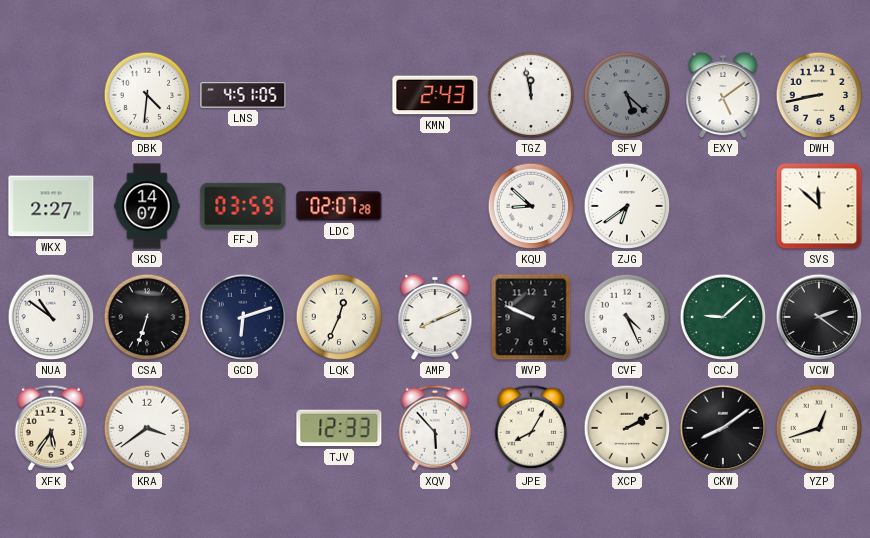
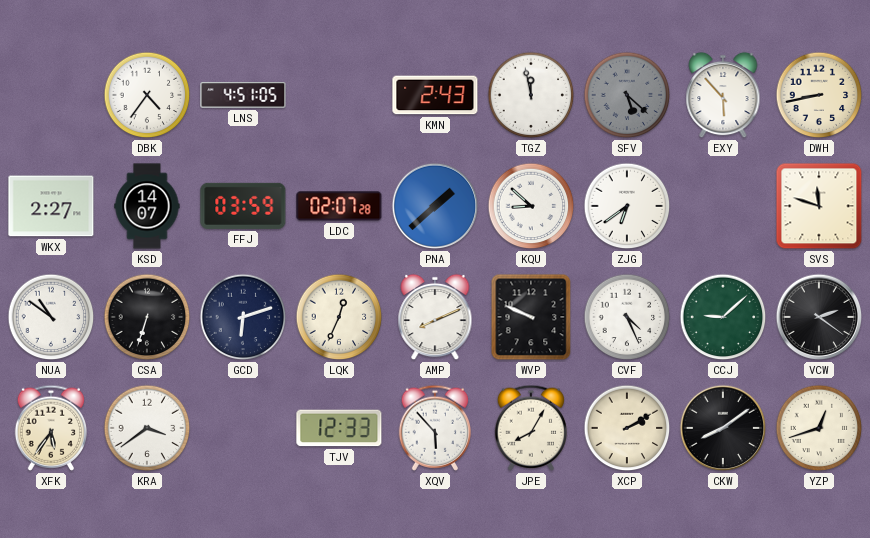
DBK: 4:31 -> 4:36
EXY: 5:09 -> 5:53
PNA: none -> 1:38
SVS: 11:52 -> 11:48
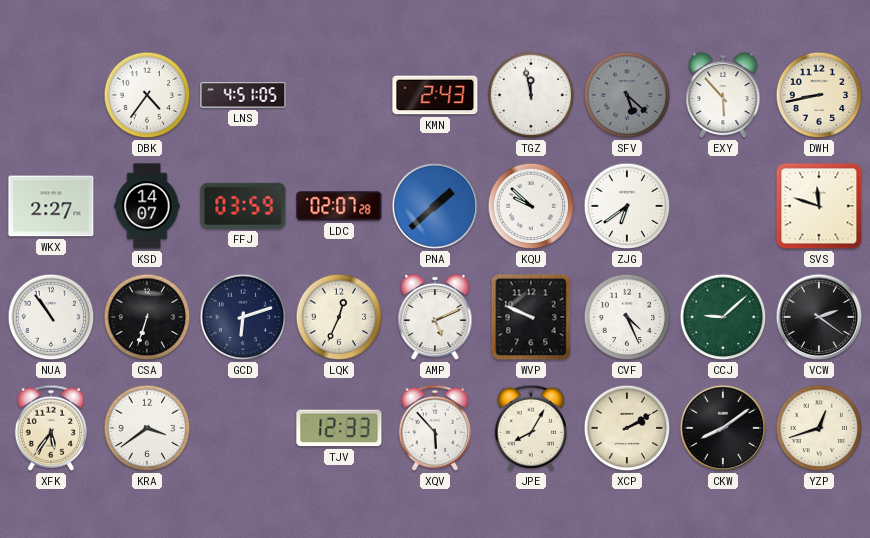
KQU: 8:52 -> 9:52
NUA: 10:51 -> 10:54
AMP: 8:11 -> 5:11
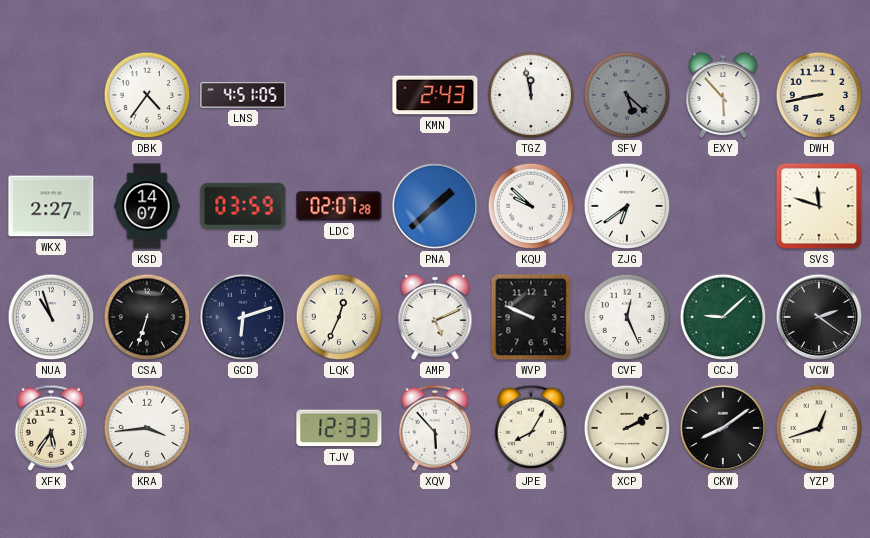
NUA: 10:54 -> 10:57
CVF: 4:26 -> 12:26
KRA: 3:39 -> 3:44
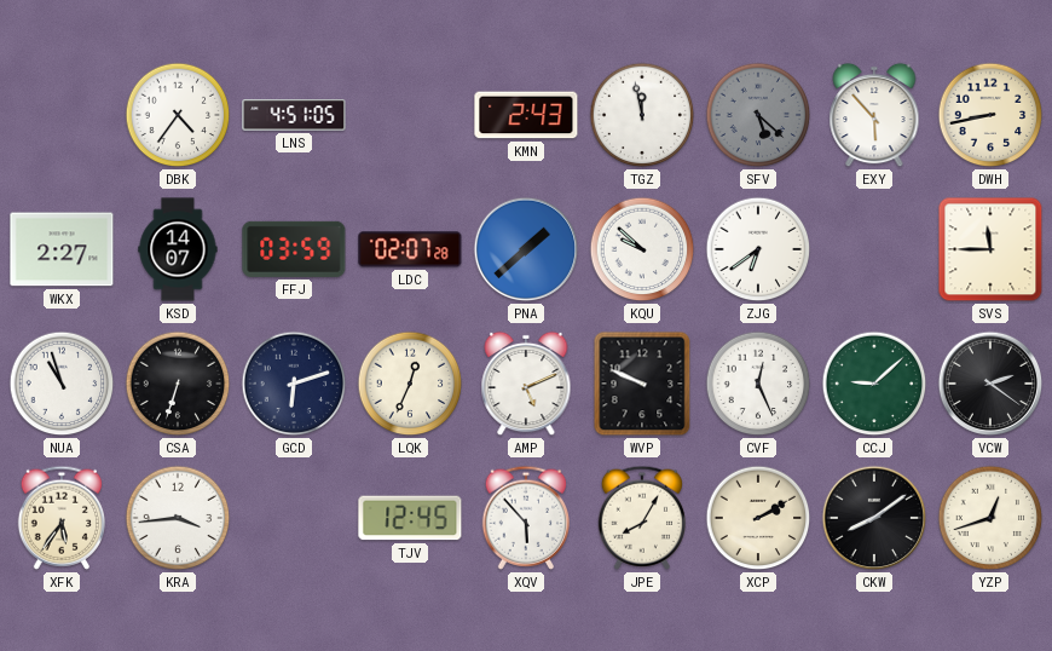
SVS: 11:48 -> 11:45
TJV: 12:33 -> 12:45
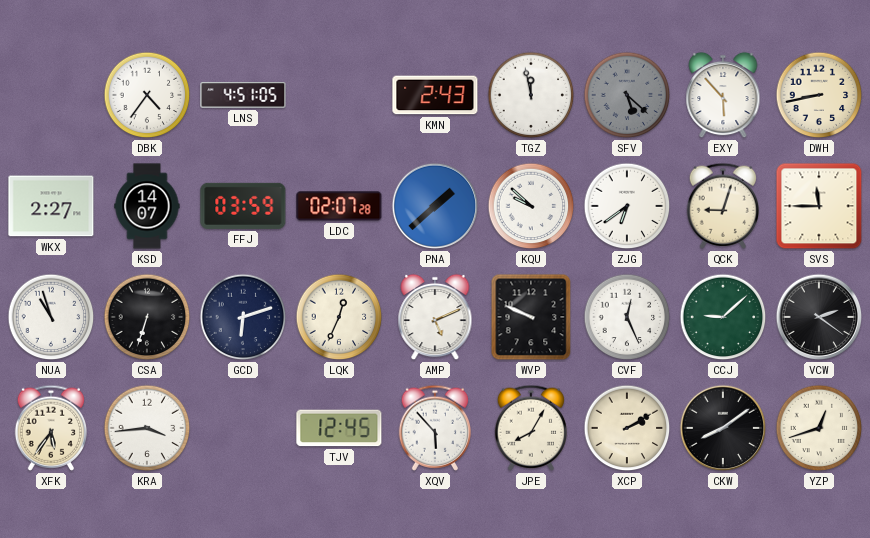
QCK: none -> 9:03
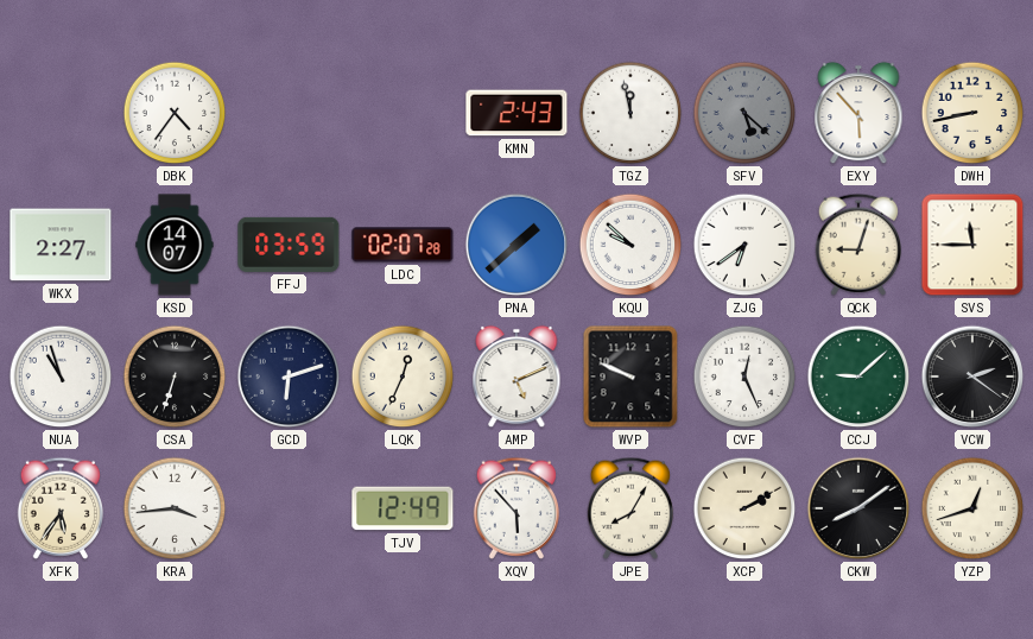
LNS: 4:51 -> none
TJV: 12:45 -> 12:49
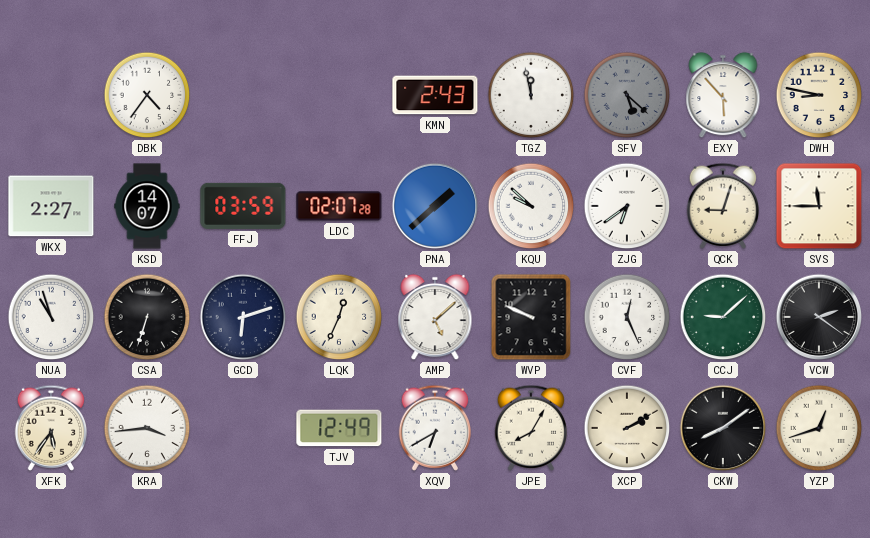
DWH: 8:43 -> 8:47
AMP: 5:11 -> 5:08
XQV: 5:53 -> 6:40
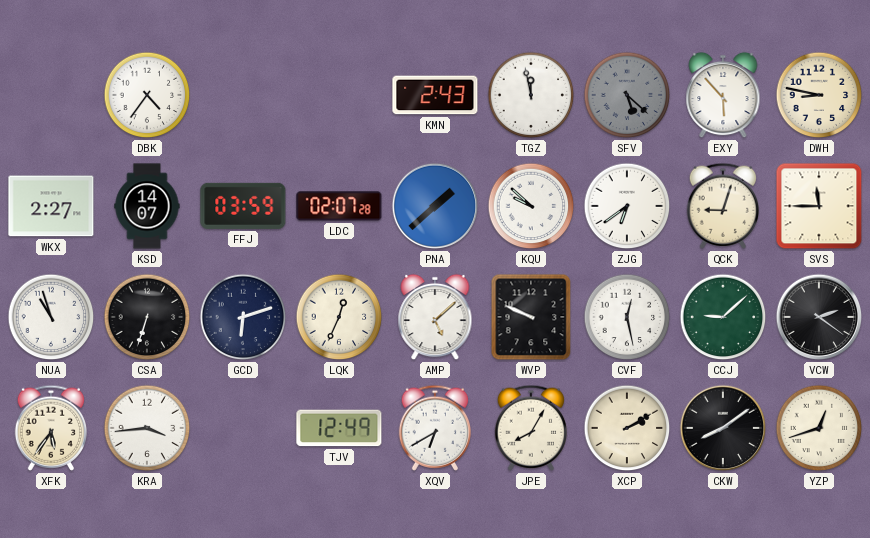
CVF: 12:26 -> 12:28
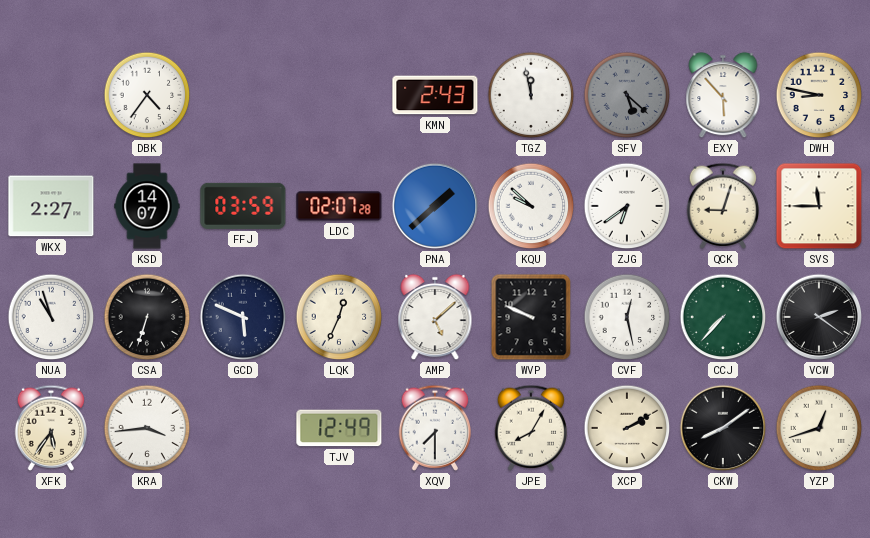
GCD: 6:12 -> 5:49
CCJ: 9:08 -> 7:37
XQV: 6:40 -> 7:30
